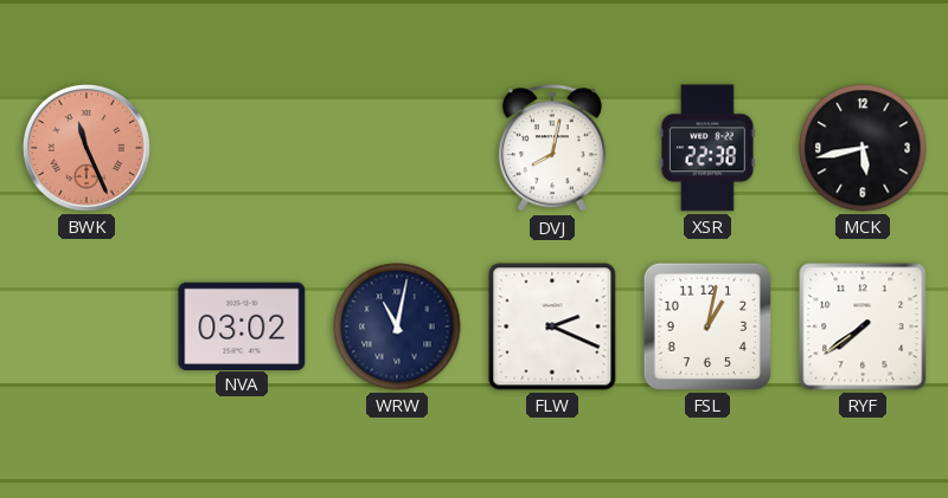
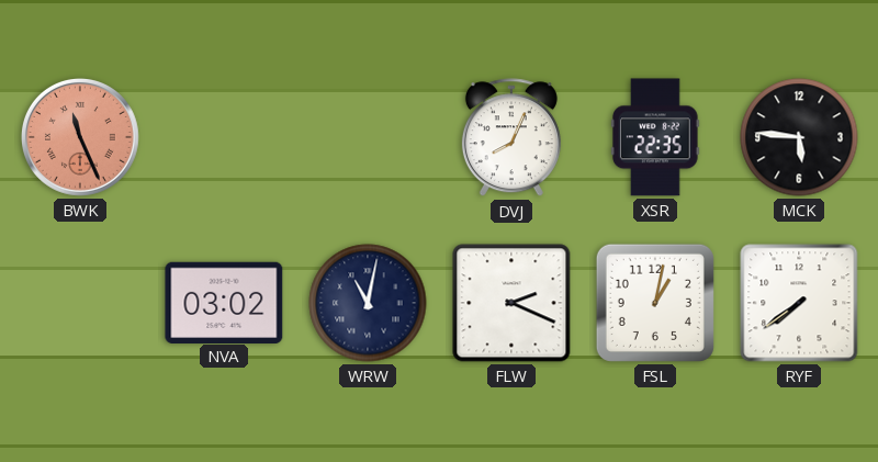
DVJ: 8:02 -> 8:04
XSR: 22:38 -> 22:35
MCK: 5:43 -> 5:46
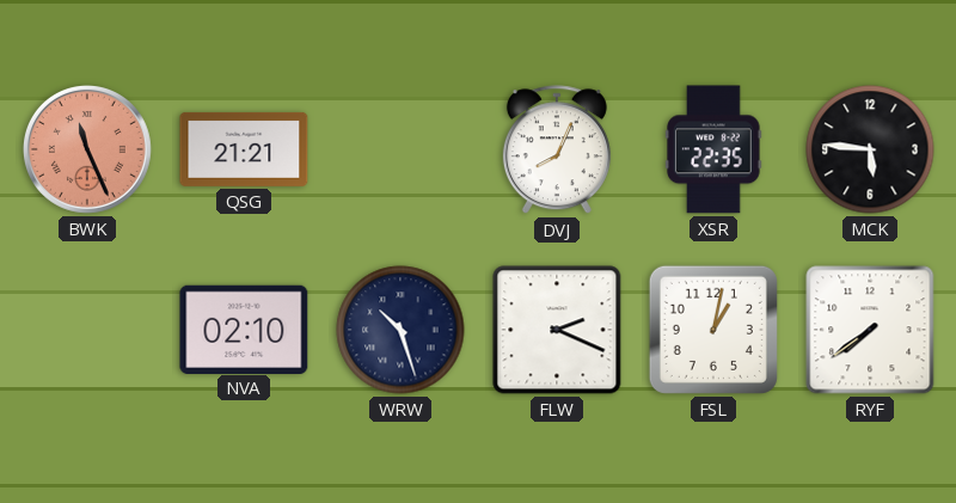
QSG: none -> 21:21
NVA: 03:02 -> 02:10
WRW: 11:02 -> 10:27
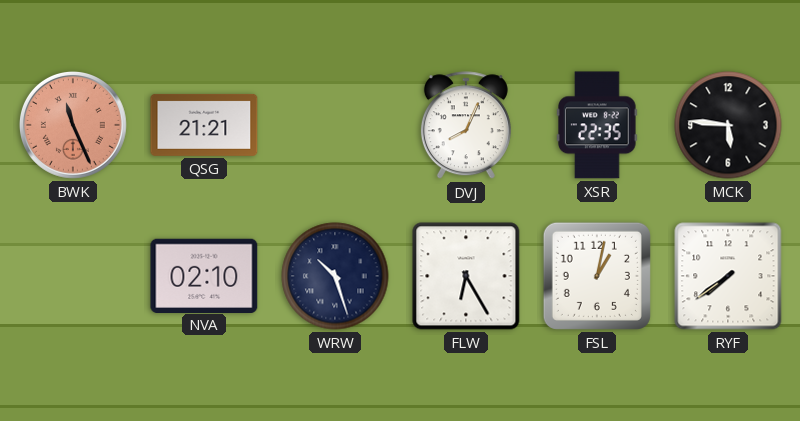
FLW: 2:19 -> 6:25
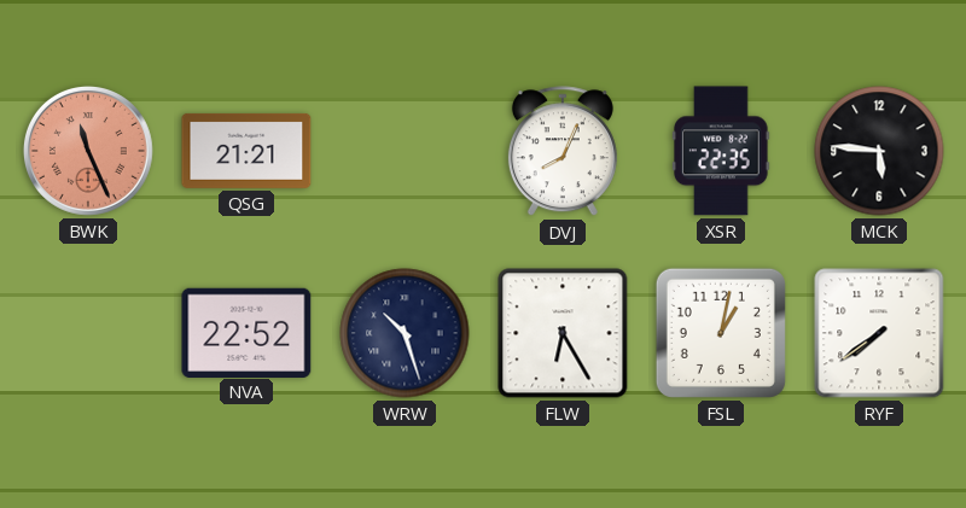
NVA: 02:10 -> 22:52
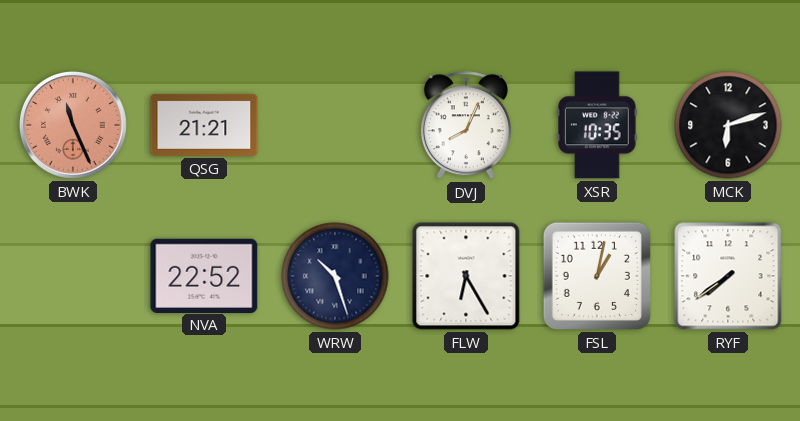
XSR: 22:35 -> 10:35
MCK: 5:46 -> 6:12
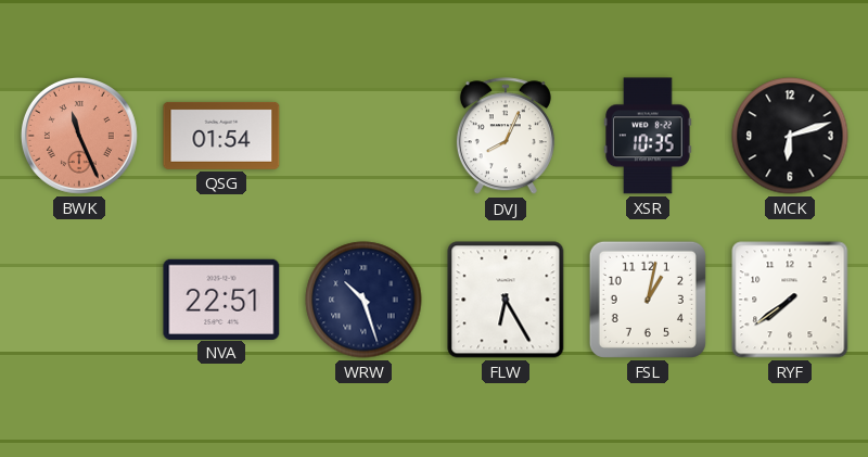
QSG: 21:21 -> 01:54
NVA: 22:52 -> 22:51
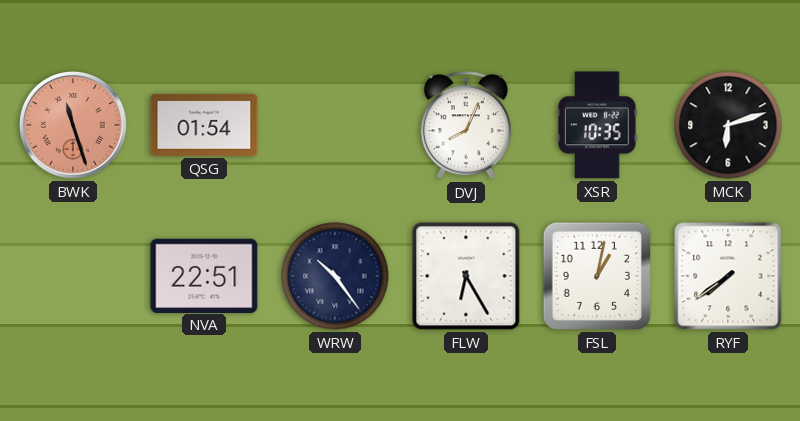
BWK: 11:26 -> 11:27
WRW: 10:27 -> 10:24
